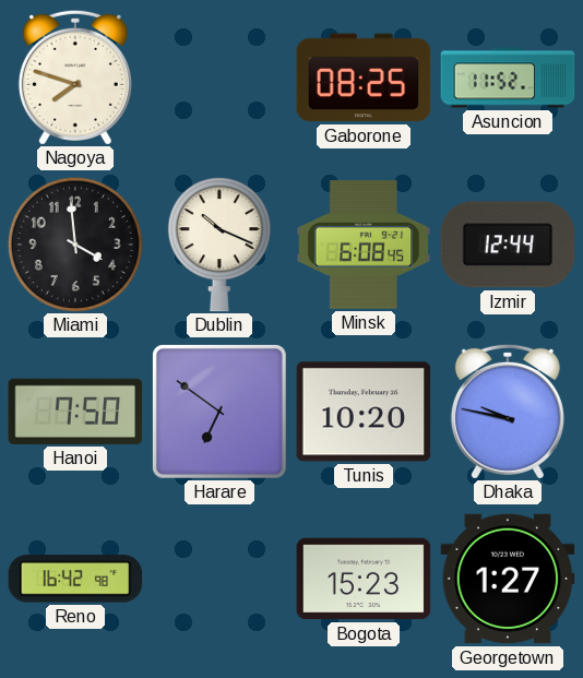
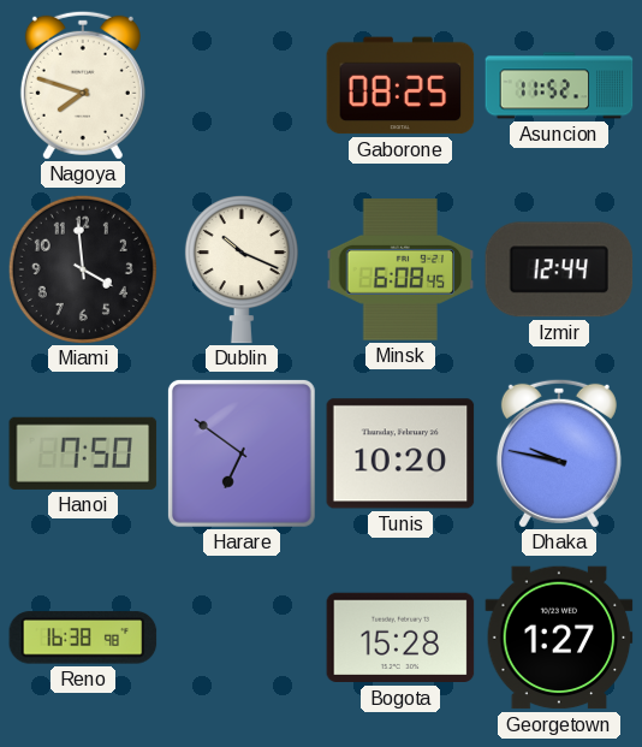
Reno: 16:42 -> 16:38
Bogota: 15:23 -> 15:28
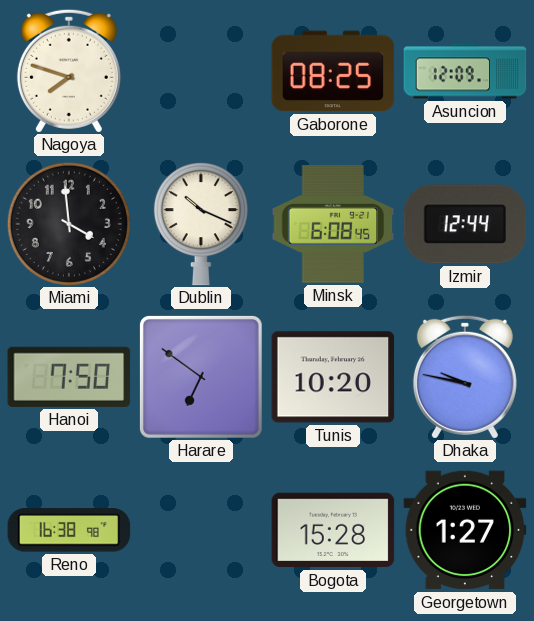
Asuncion: 11:52 -> 12:09
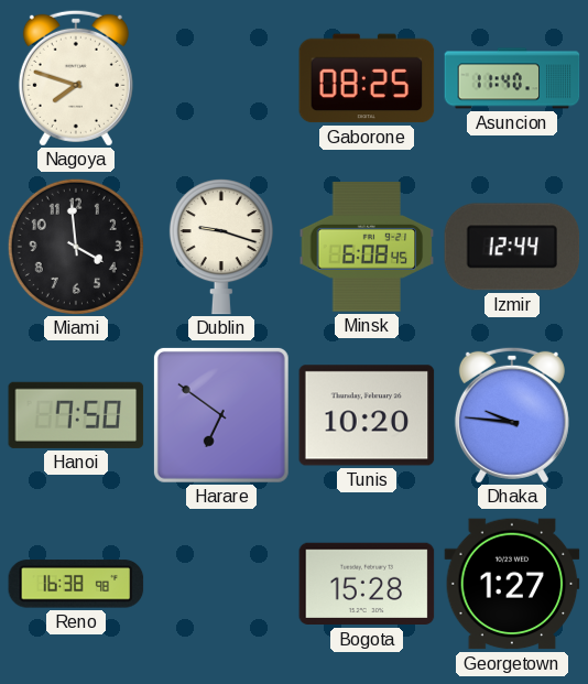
Asuncion: 12:09 -> 11:40
Dublin: 10:19 -> 9:18
Dhaka: 9:47 -> 9:46
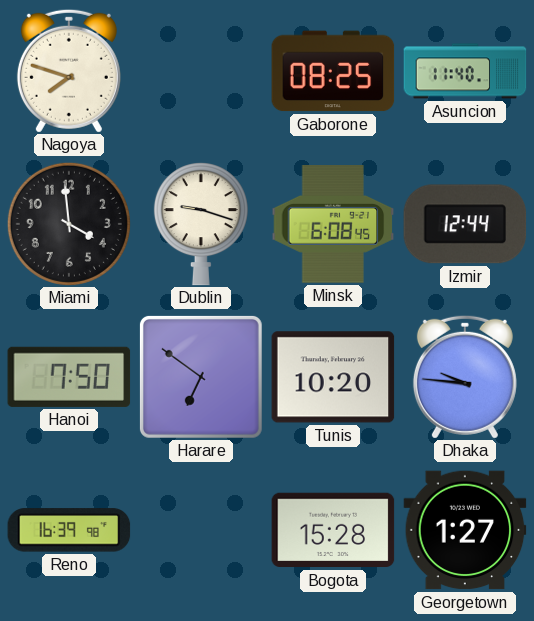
Reno: 16:38 -> 16:39
